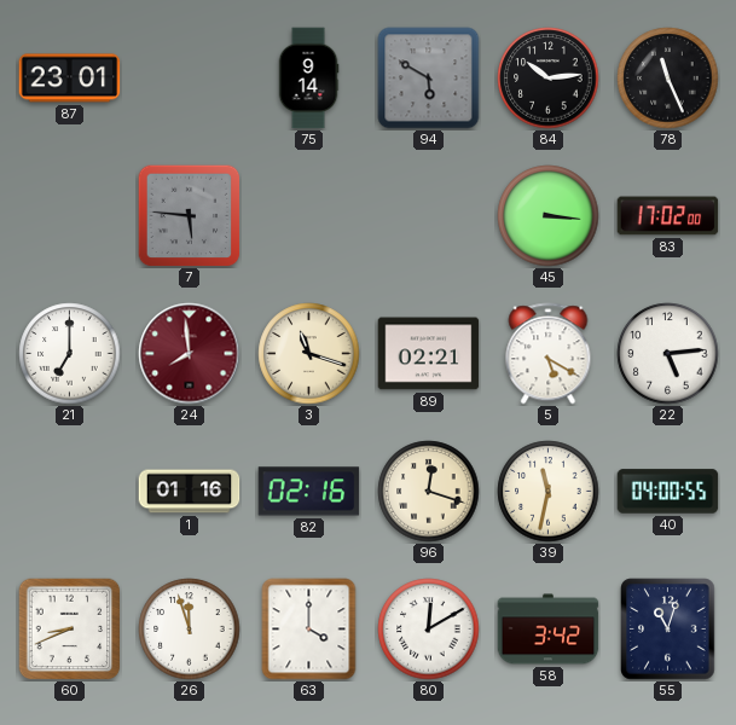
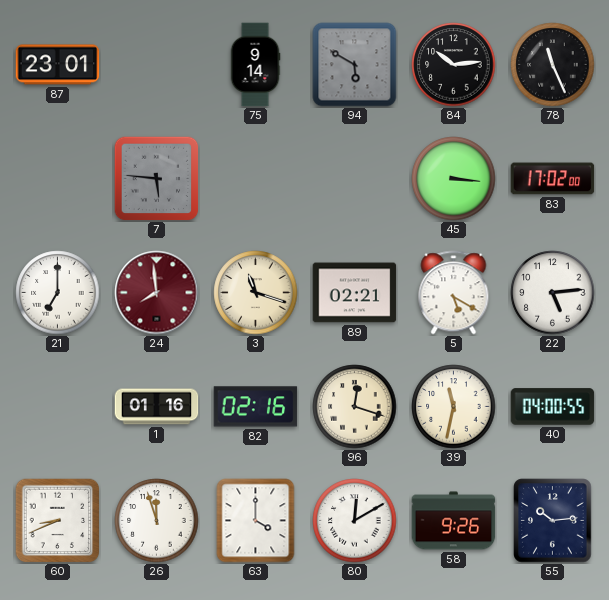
58: 3:42 -> 9:26
55: 11:03 -> 10:14
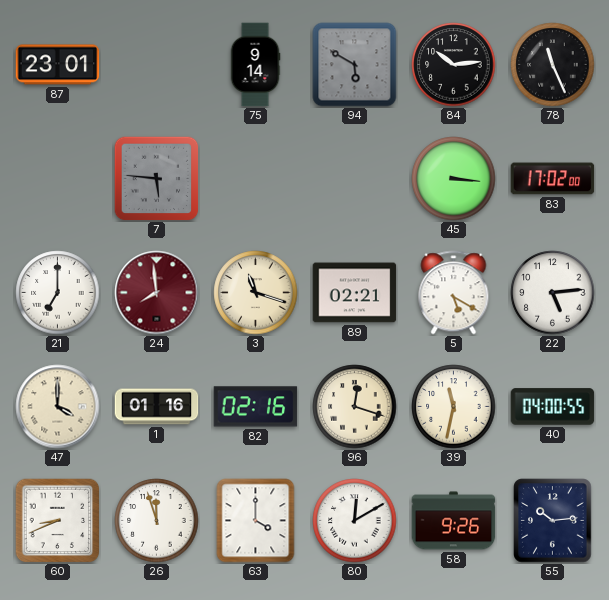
47: none -> 4:00
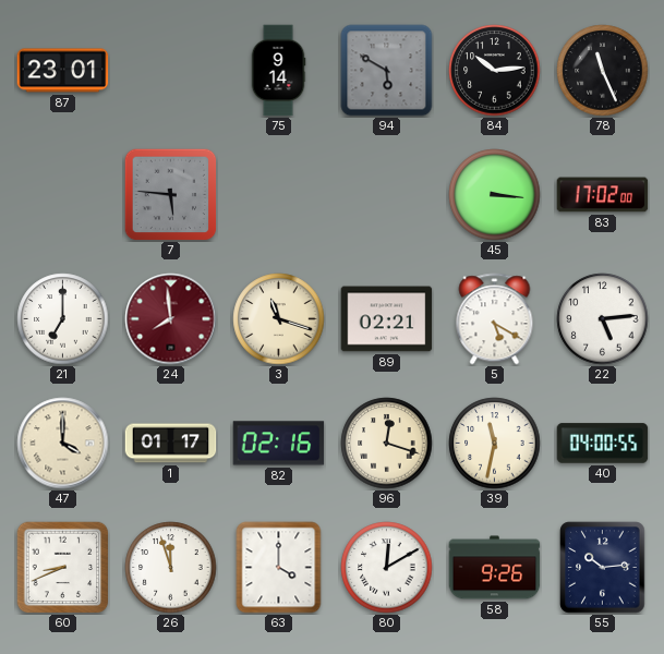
1: 01:16 -> 01:17
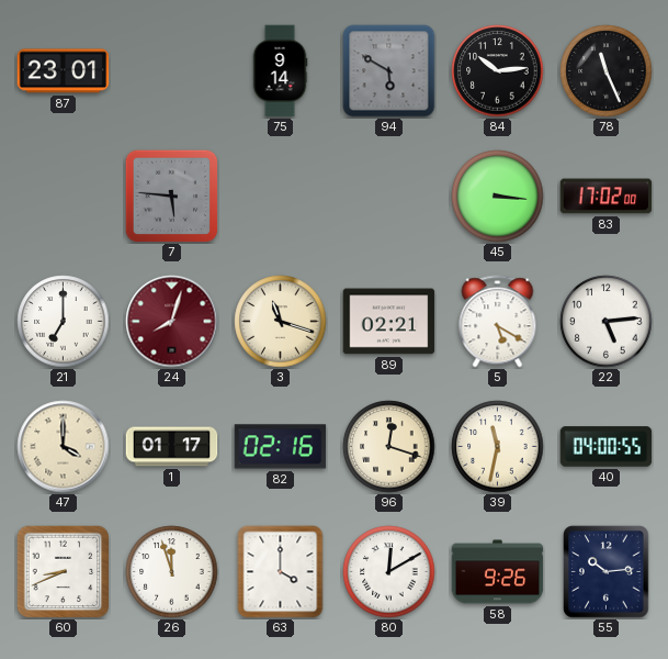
24: 7:59 -> 8:03
